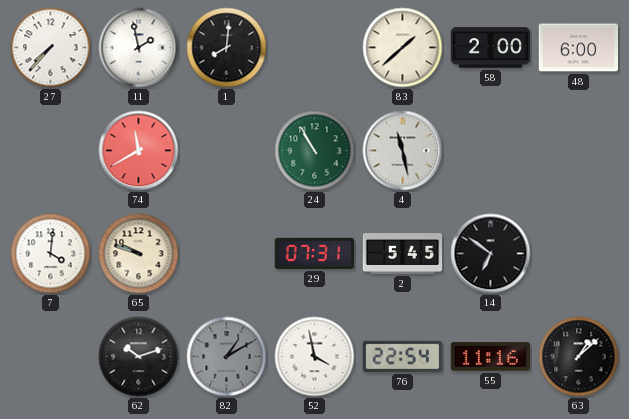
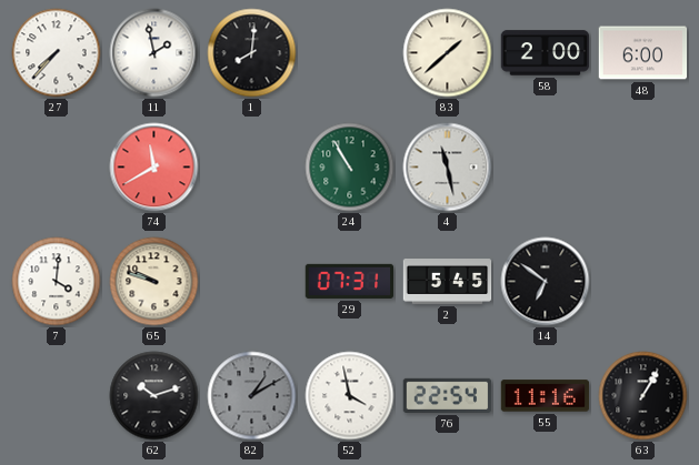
63: 1:08 -> 1:05
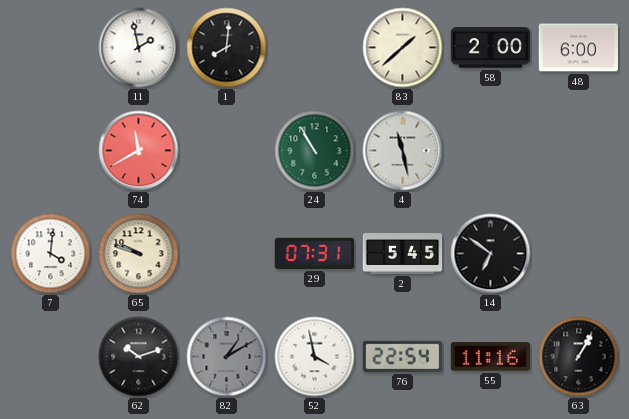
27: 7:37 -> none
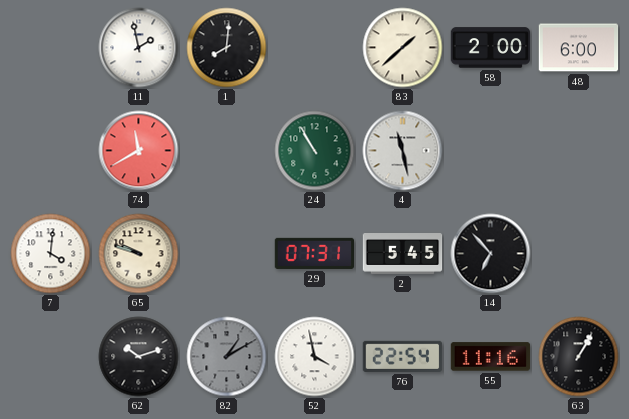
14: 6:51 -> 6:53
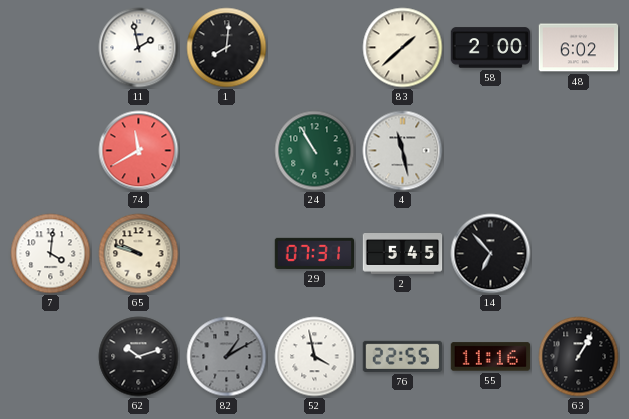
48: 6:00 -> 6:02
76: 22:54 -> 22:55
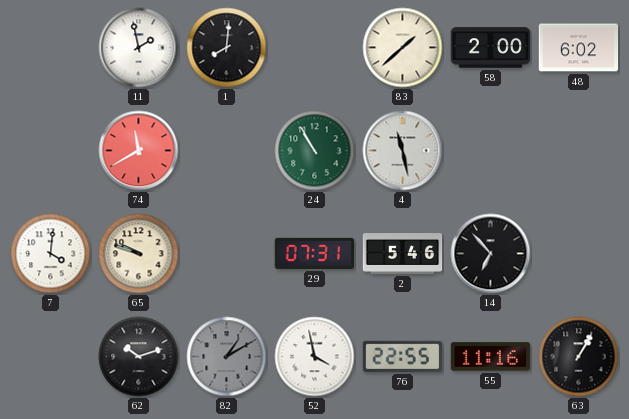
2: 5:45 -> 5:46
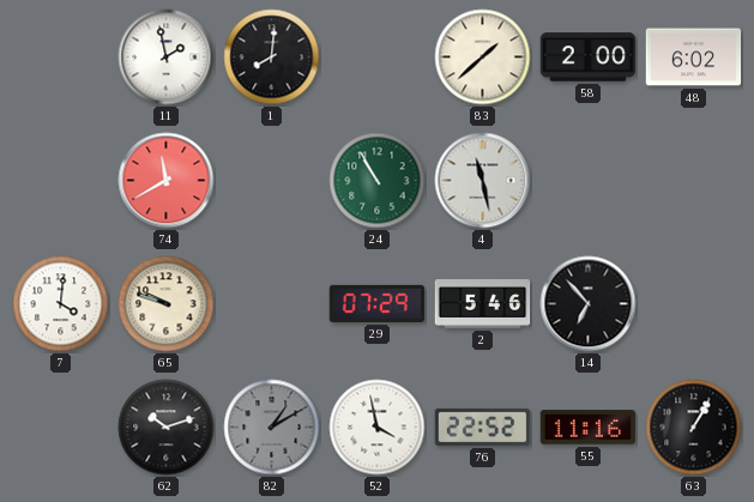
29: 07:31 -> 07:29
76: 22:55 -> 22:52
